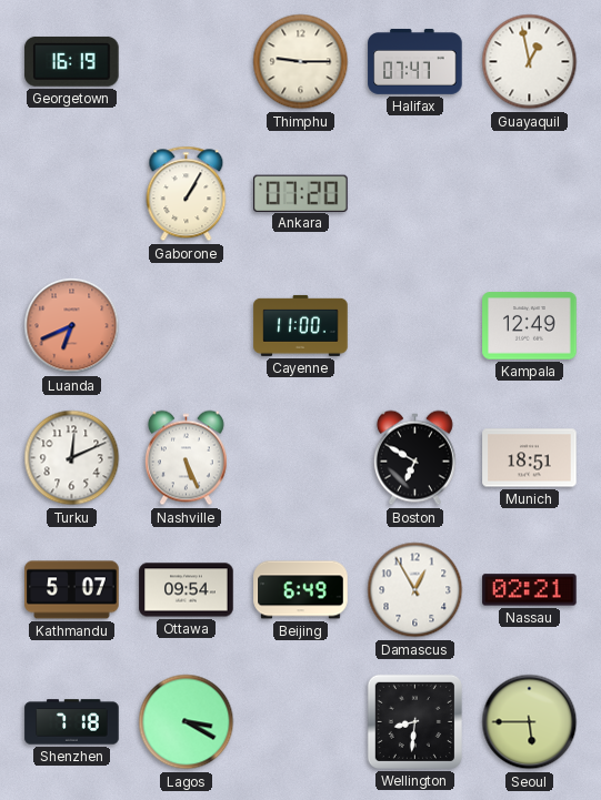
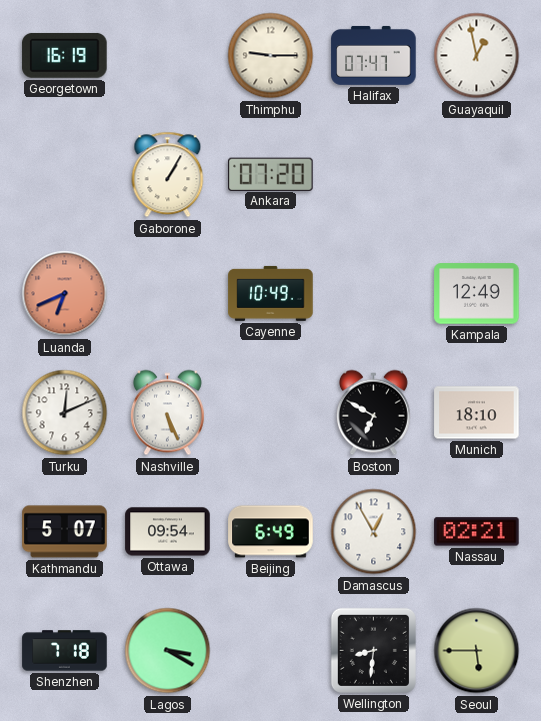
Cayenne: 11:00 -> 10:49
Munich: 18:51 -> 18:10
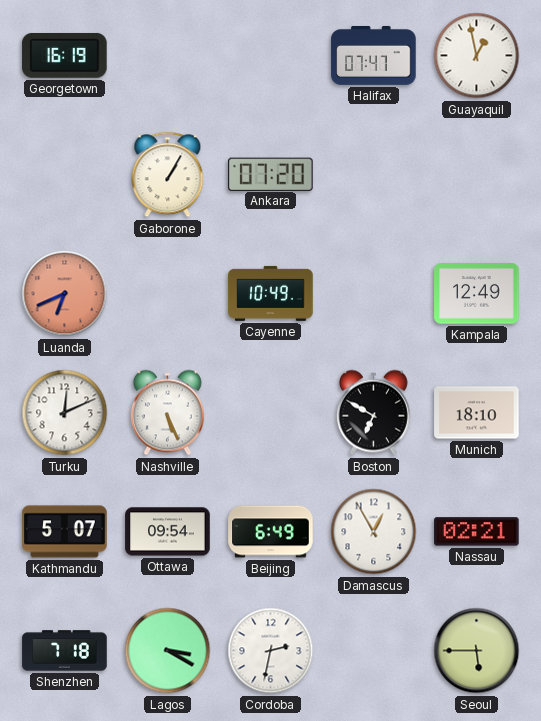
Thimphu: 9:15 -> none
Cordoba: none -> 2:32
Wellington: 8:31 -> none
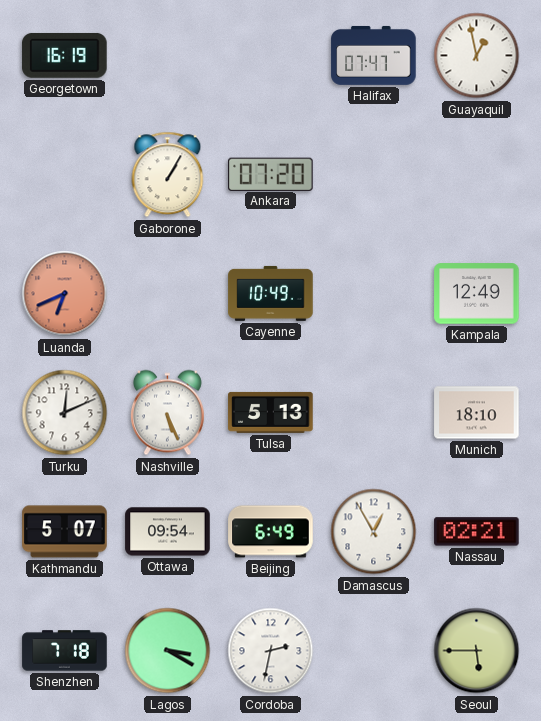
Tulsa: none -> 5:13
Boston: 6:50 -> none
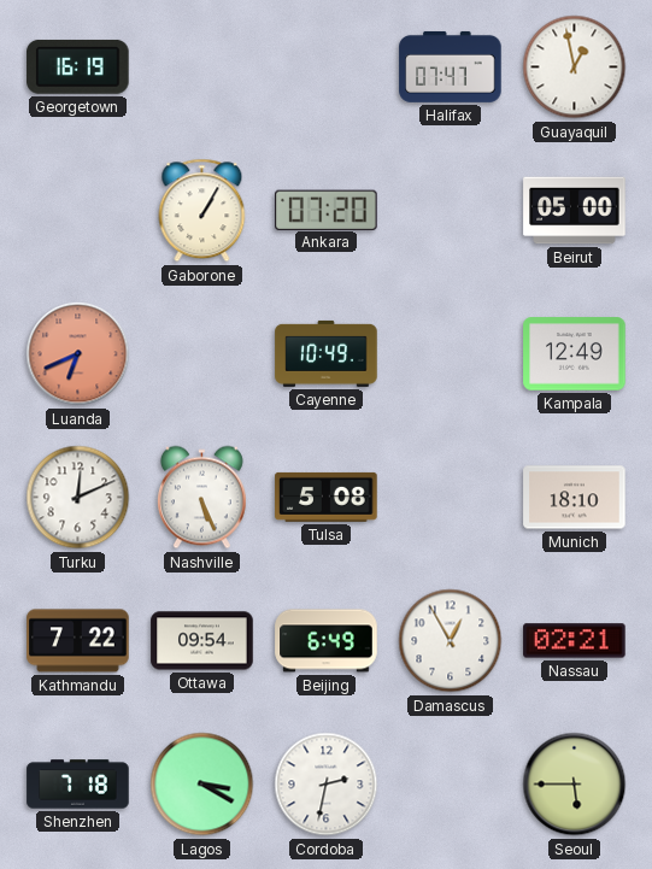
Beirut: none -> 05:00
Tulsa: 5:13 -> 5:08
Kathmandu: 5:07 -> 7:22
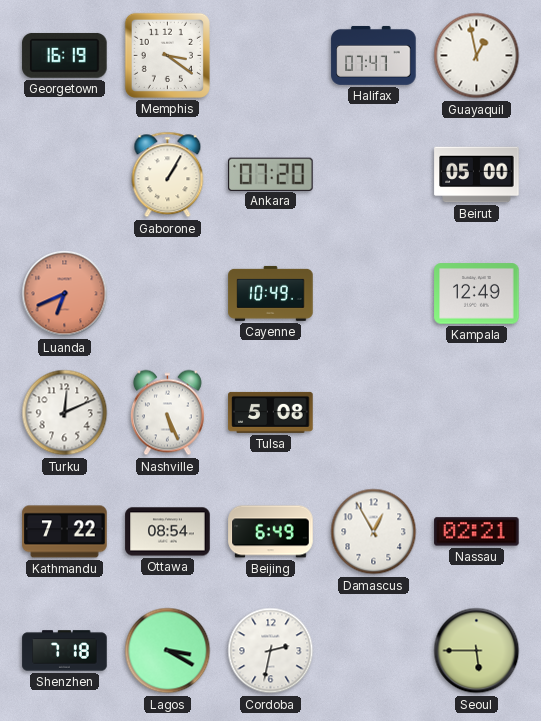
Memphis: none -> 3:21
Munich: 18:10 -> none
Ottawa: 09:54 -> 08:54
